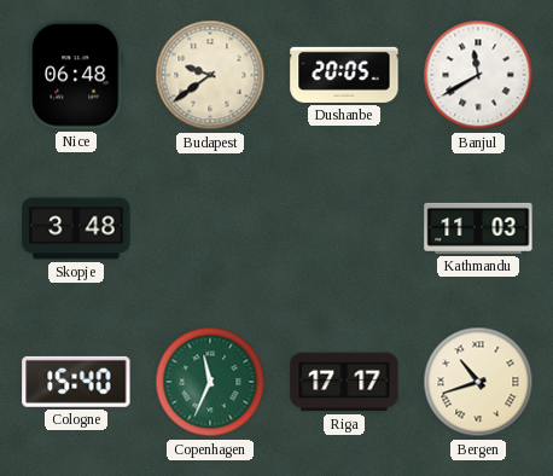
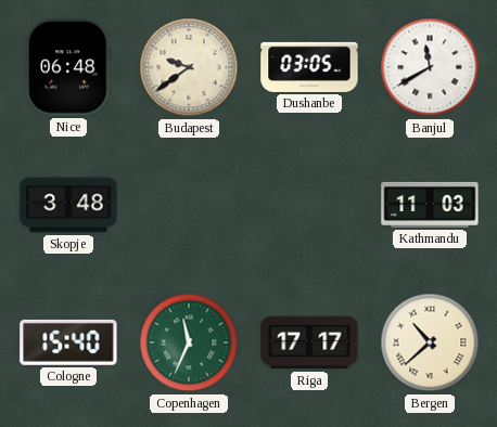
Dushanbe: 20:05 -> 03:05
Bergen: 10:42 -> 10:38
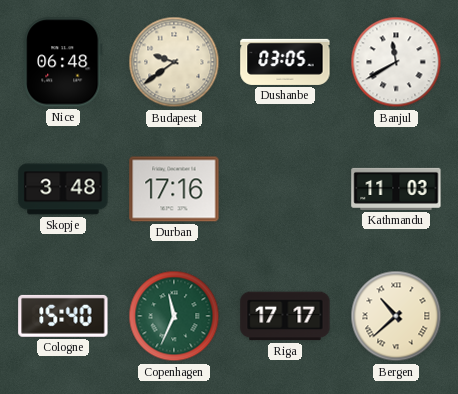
Durban: none -> 17:16
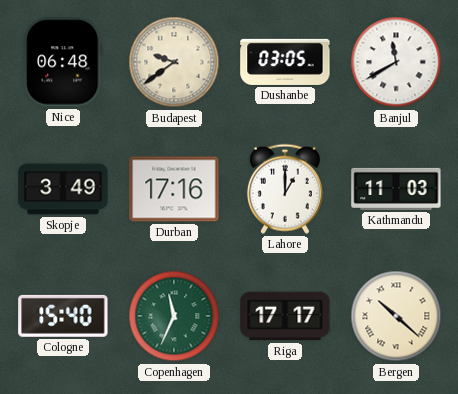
Skopje: 3:48 -> 3:49
Lahore: none -> 1:00
Bergen: 10:38 -> 10:22
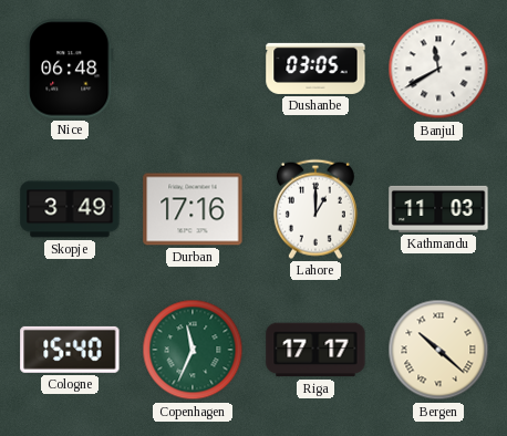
Budapest: 9:39 -> none
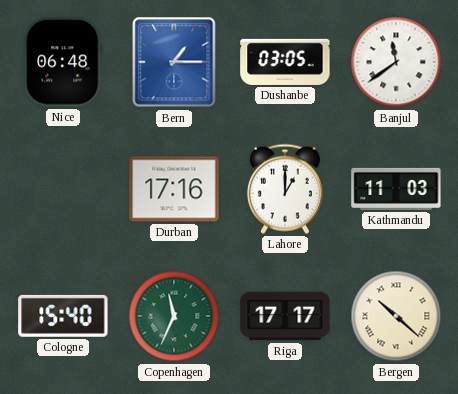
Bern: none -> 1:15
Banjul: 11:40 -> 11:39
Skopje: 3:49 -> none
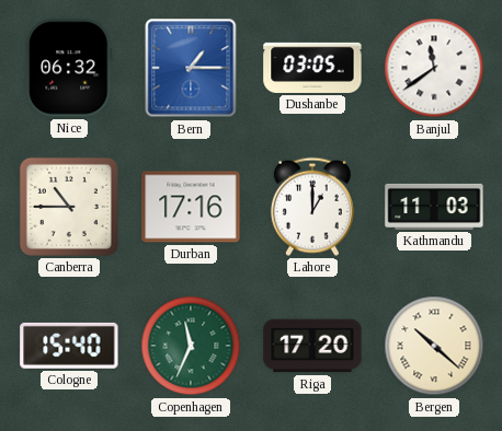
Nice: 06:48 -> 06:32
Canberra: none -> 10:45
Riga: 17:17 -> 17:20
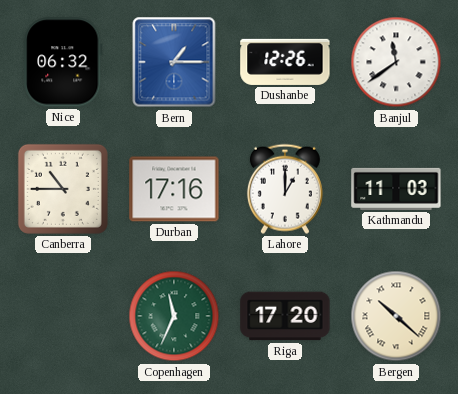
Dushanbe: 03:05 -> 12:26
Cologne: 15:40 -> none
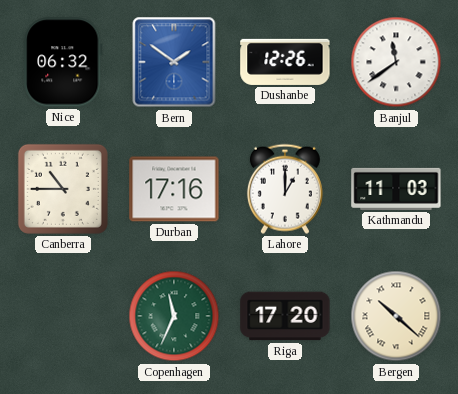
Bern: 1:15 -> 1:51
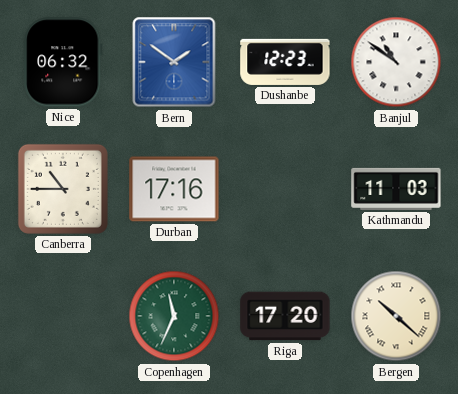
Dushanbe: 12:26 -> 12:23
Banjul: 11:39 -> 10:51
Lahore: 1:00 -> none
